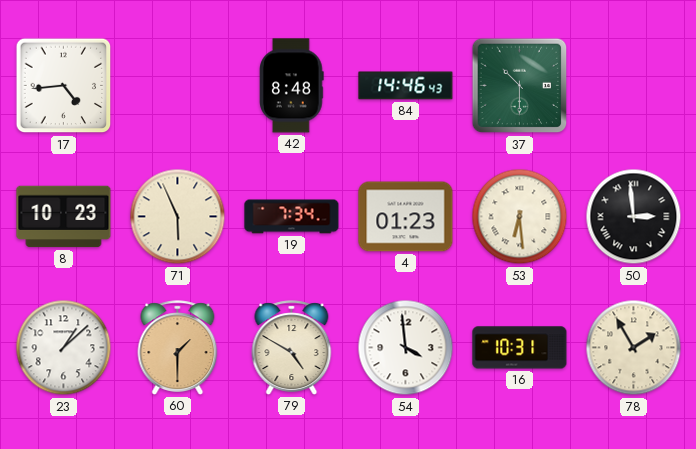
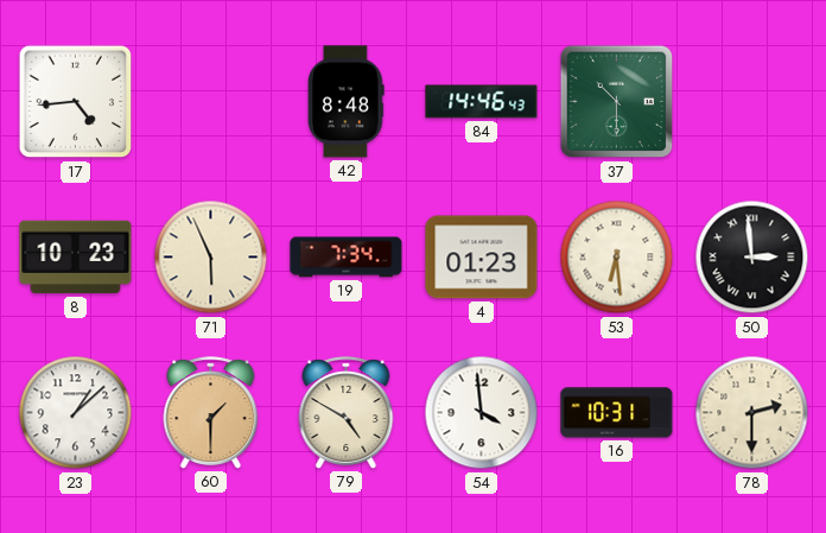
78: 1:55 -> 2:30
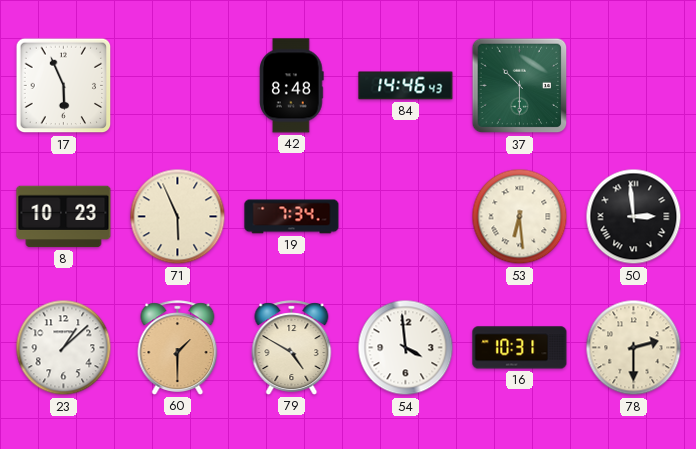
17: 4:44 -> 5:56
4: 01:23 -> none
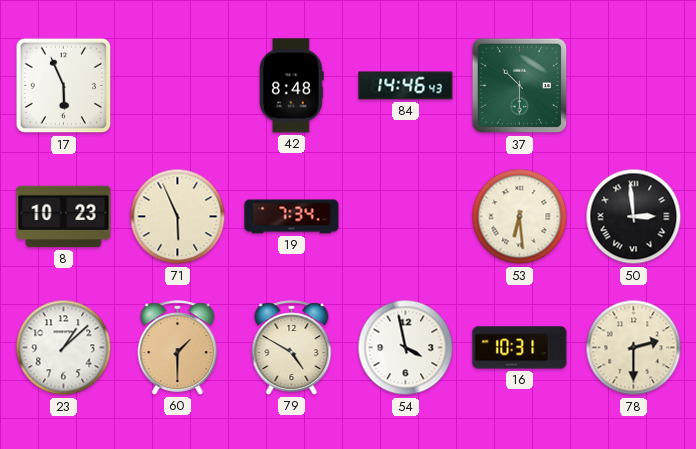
54: 3:59 -> 3:58
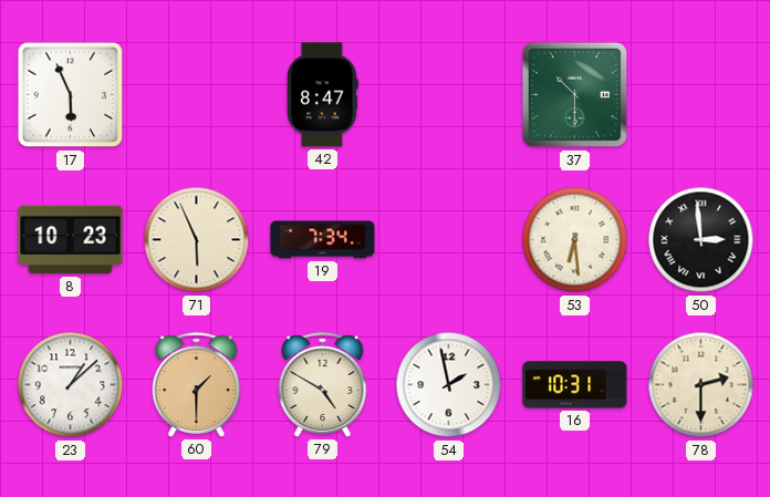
42: 8:48 -> 8:47
84: 14:46 -> none
54: 3:58 -> 1:58
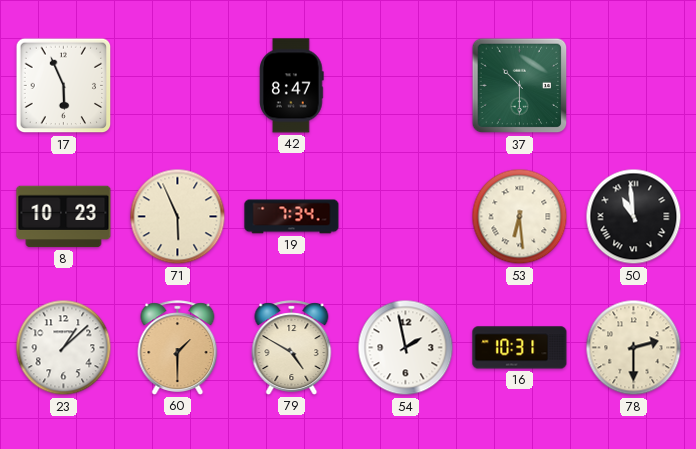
50: 2:59 -> 10:59
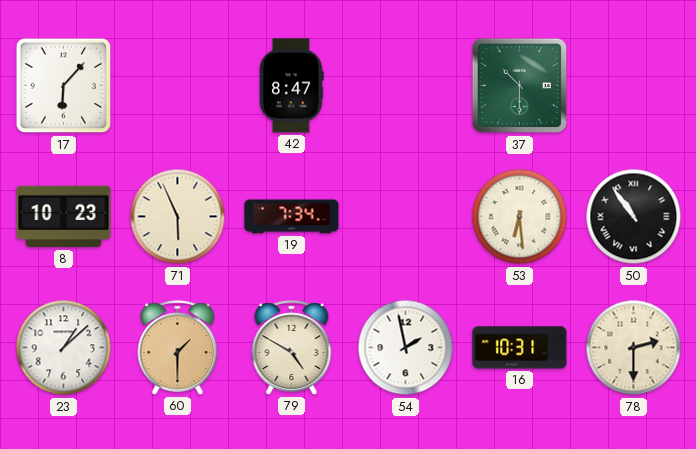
17: 5:56 -> 6:07
50: 10:59 -> 10:54
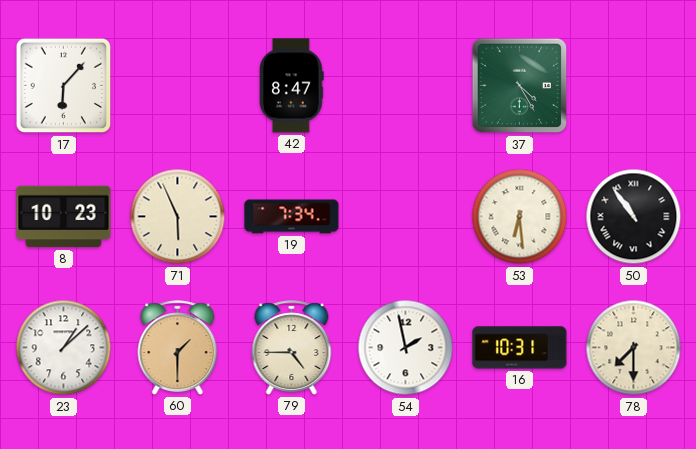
37: 10:30 -> 4:25
79: 4:50 -> 4:45
78: 2:30 -> 7:30
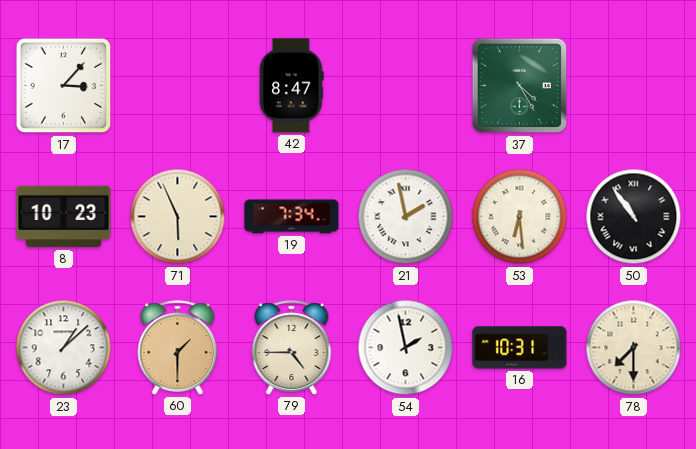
17: 6:07 -> 3:07
21: none -> 1:58
